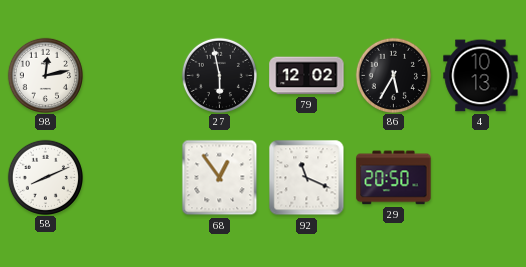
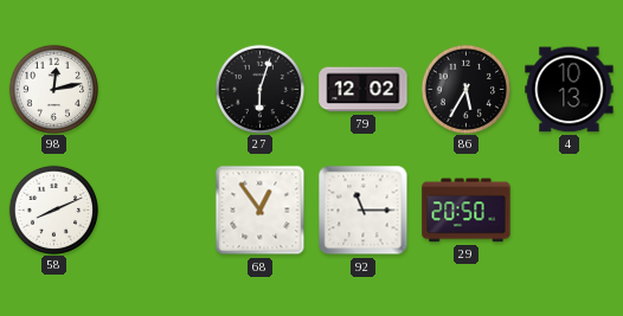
27: 5:58 -> 6:03
92: 11:19 -> 11:15
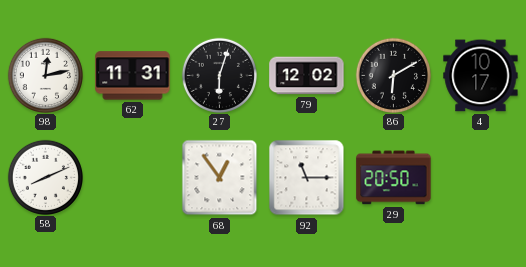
62: none -> 11:31
86: 5:35 -> 6:10
4: 10:13 -> 10:17
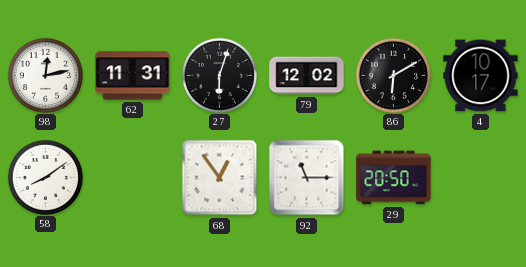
58: 8:11 -> 8:09
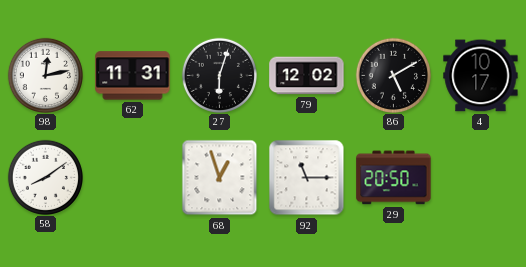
86: 6:10 -> 5:10
68: 12:54 -> 12:57
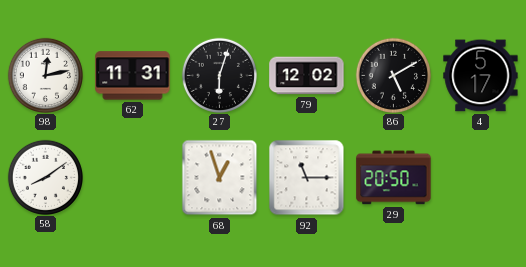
4: 10:17 -> 5:17
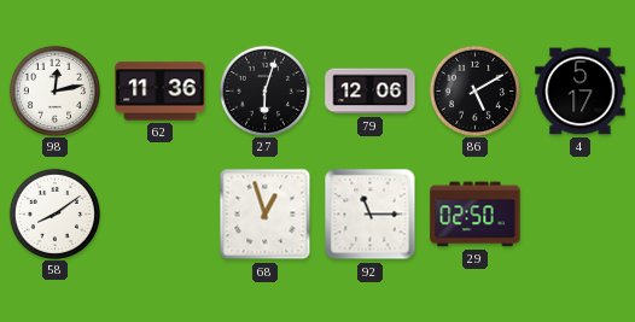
62: 11:31 -> 11:36
79: 12:02 -> 12:06
29: 20:50 -> 02:50
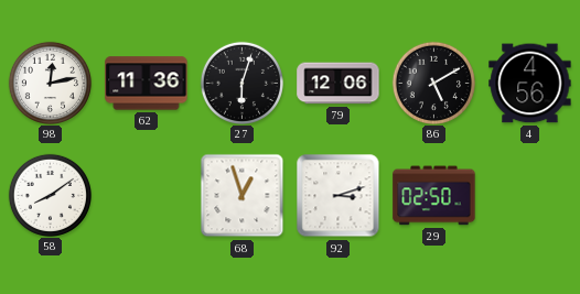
4: 5:17 -> 4:56
92: 11:15 -> 3:12
